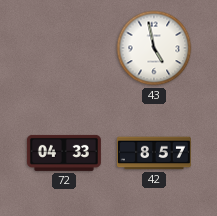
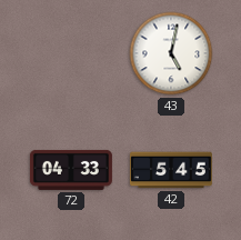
43: 4:58 -> 5:02
42: 8:57 -> 5:45
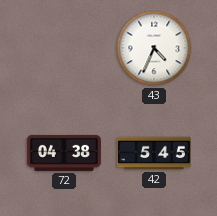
43: 5:02 -> 4:34
72: 04:33 -> 04:38
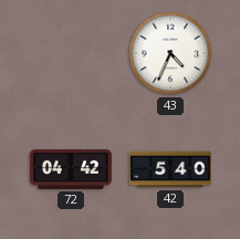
72: 04:38 -> 04:42
42: 5:45 -> 5:40
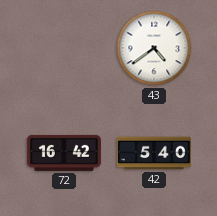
43: 4:34 -> 4:39
72: 04:42 -> 16:42
